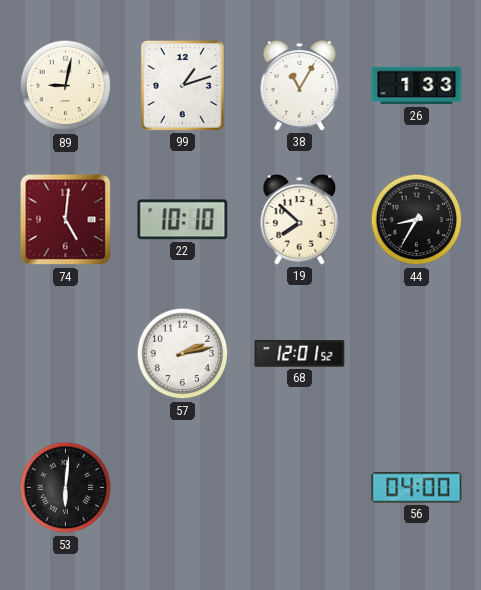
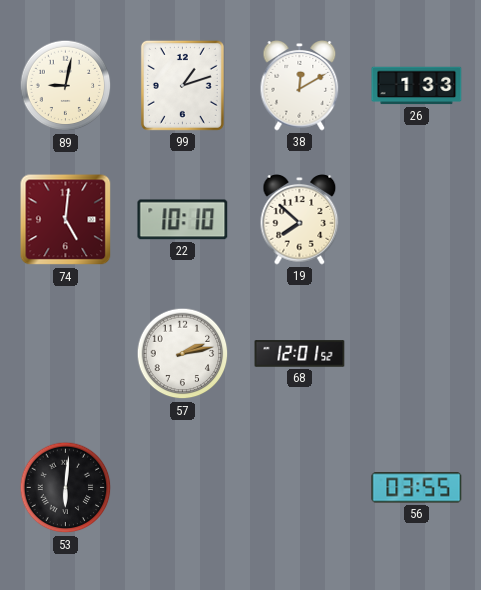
38: 11:05 -> 12:10
44: 8:35 -> none
56: 04:00 -> 03:55
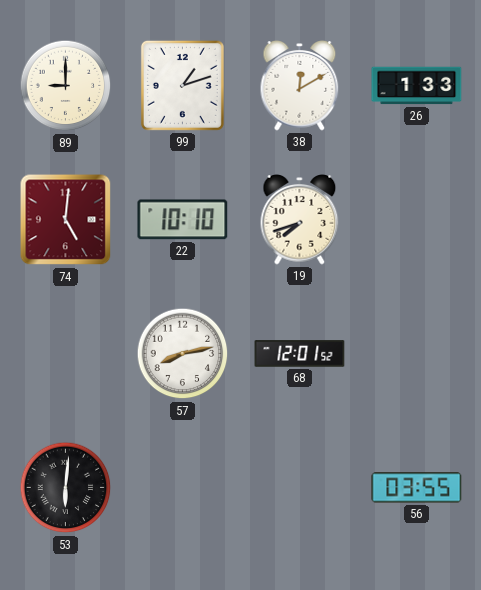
89: 9:02 -> 9:00
19: 7:52 -> 7:42
57: 2:13 -> 8:13
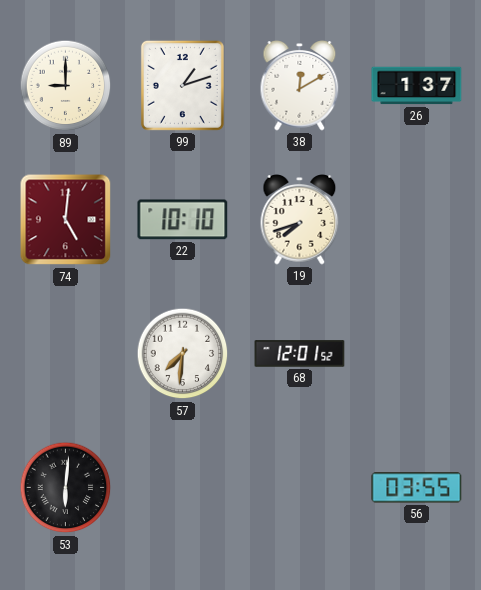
26: 1:33 -> 1:37
57: 8:13 -> 7:31
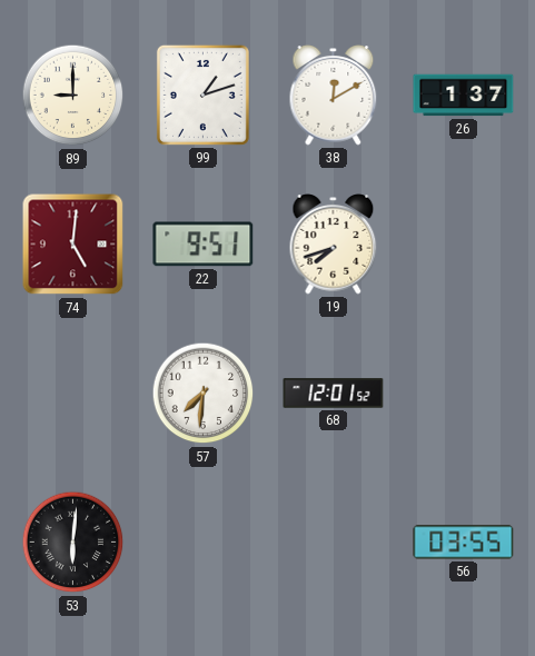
22: 10:10 -> 9:51
